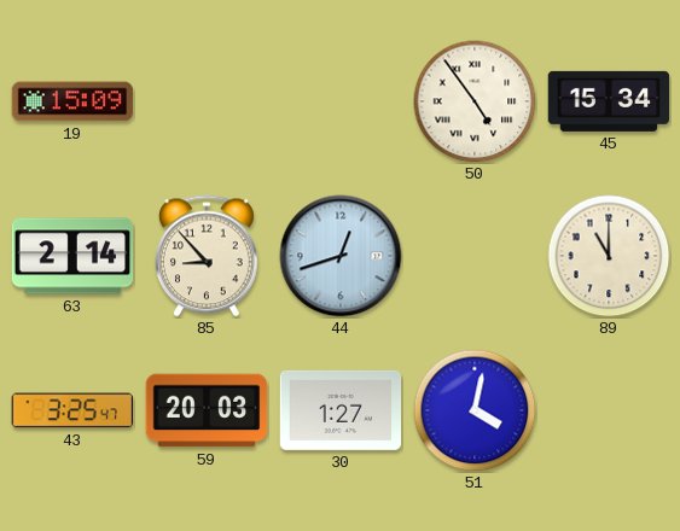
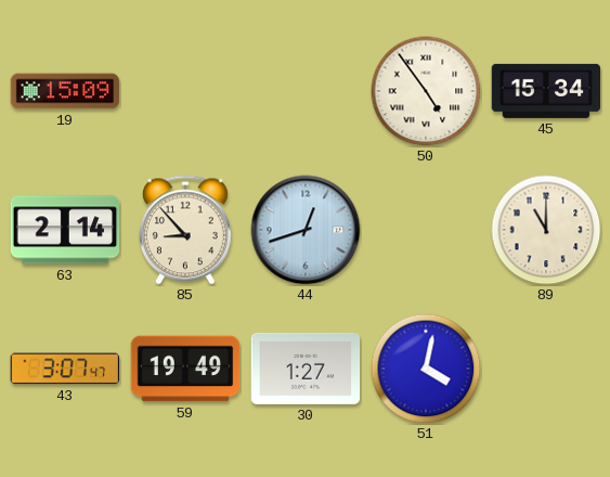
43: 3:25 -> 3:07
59: 20:03 -> 19:49
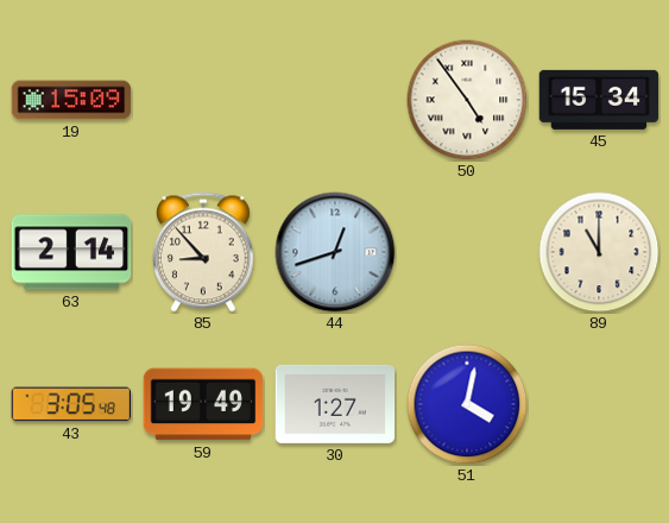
43: 3:07 -> 3:05
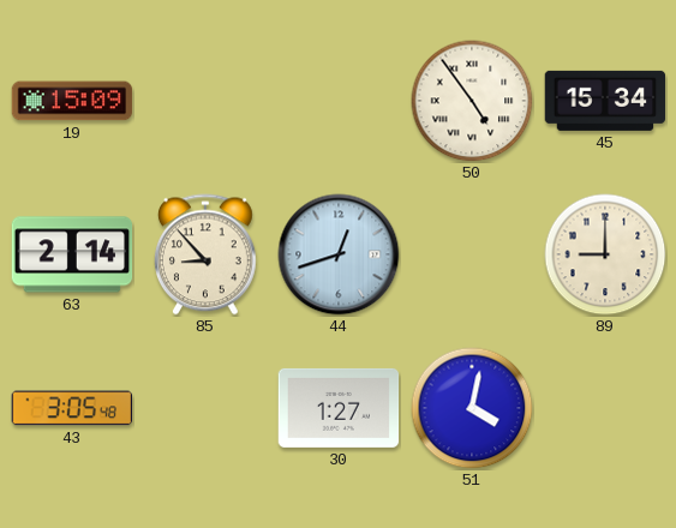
89: 11:00 -> 9:00
59: 19:49 -> none
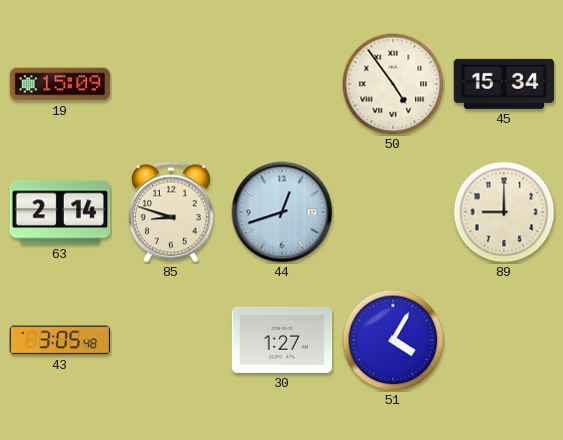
85: 8:53 -> 8:48
51: 4:02 -> 4:05
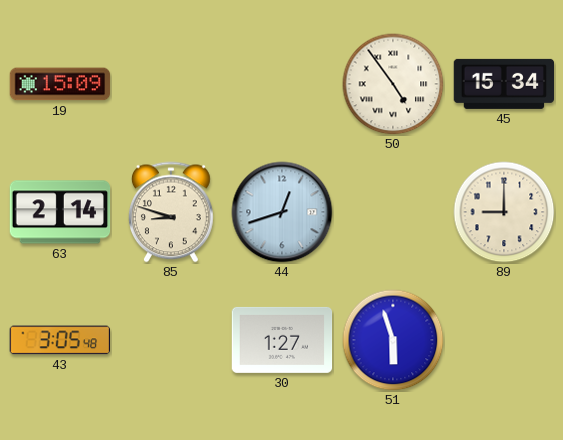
51: 4:05 -> 5:57
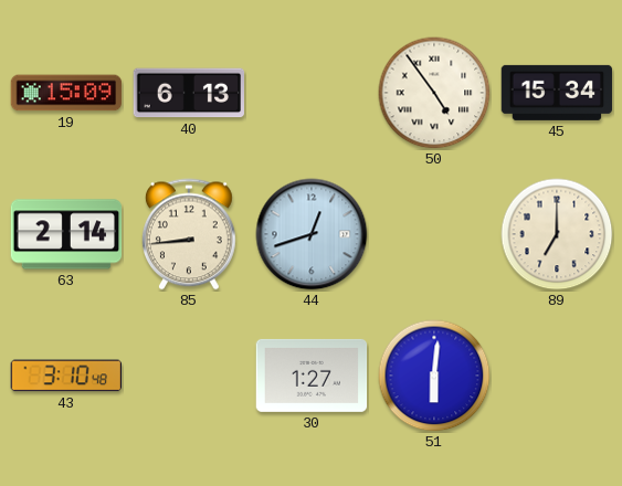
40: none -> 6:13
85: 8:48 -> 8:44
89: 9:00 -> 7:00
43: 3:05 -> 3:10
51: 5:57 -> 6:01
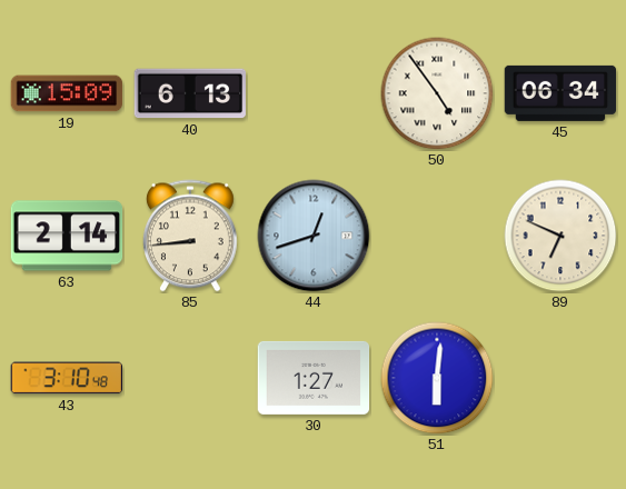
45: 15:34 -> 06:34
89: 7:00 -> 6:49
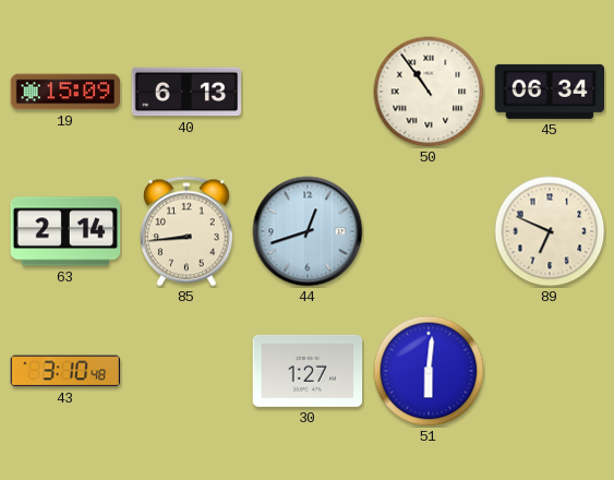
50: 4:54 -> 10:54
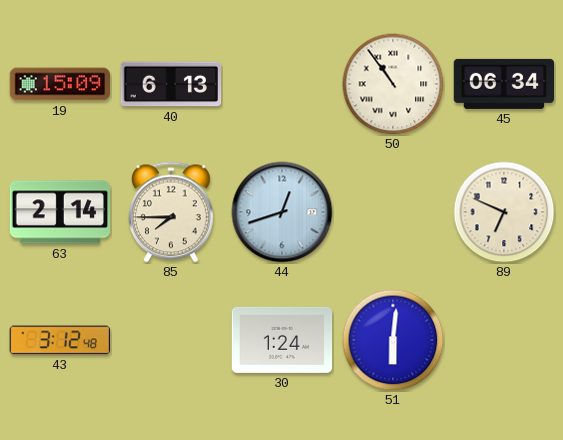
85: 8:44 -> 7:45
43: 3:10 -> 3:12
30: 1:27 -> 1:24
